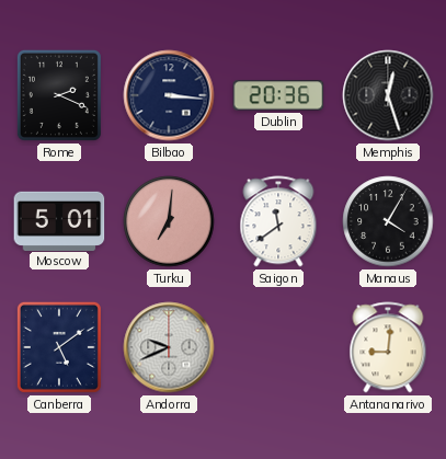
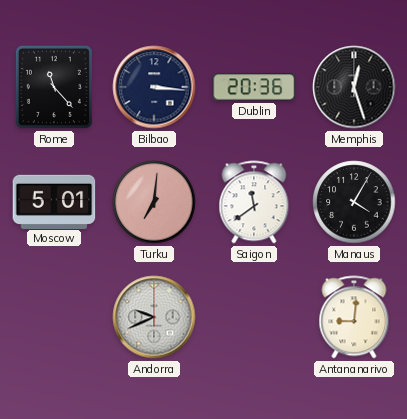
Rome: 2:19 -> 11:23
Canberra: 5:09 -> none
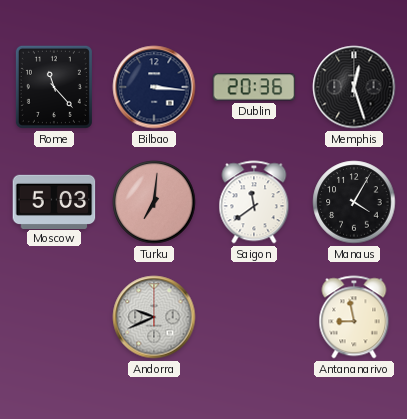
Moscow: 5:01 -> 5:03
Antananarivo: 9:01 -> 8:58
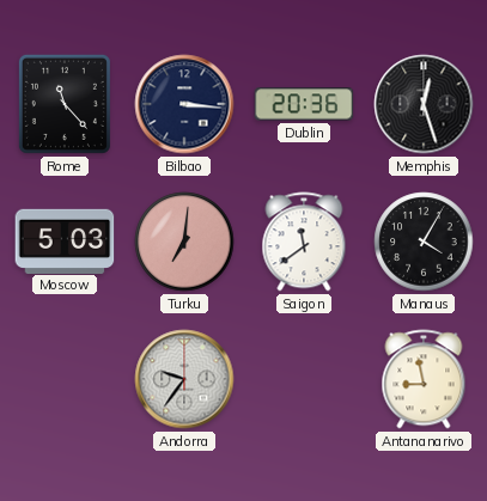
Andorra: 9:41 -> 9:36
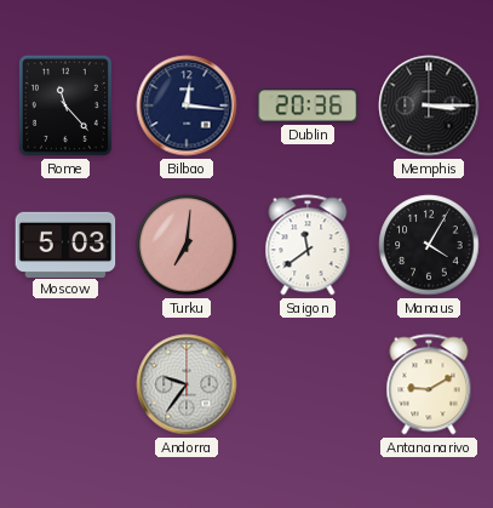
Bilbao: 3:16 -> 12:16
Memphis: 12:27 -> 3:15
Antananarivo: 8:58 -> 9:10
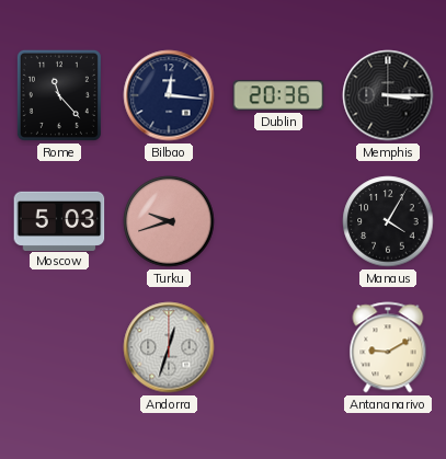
Turku: 7:01 -> 9:42
Saigon: 11:39 -> none
Andorra: 9:36 -> 12:33
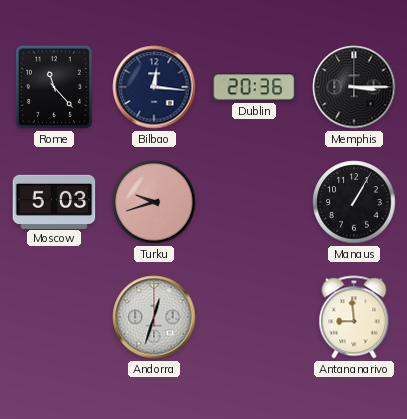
Manaus: 4:05 -> 1:05
Antananarivo: 9:10 -> 8:59
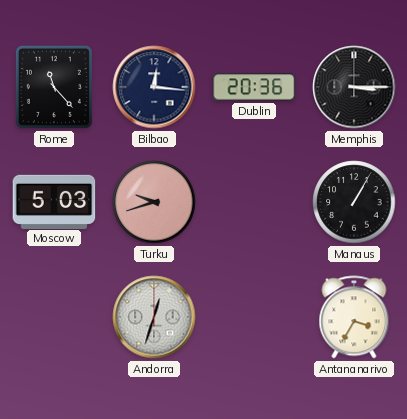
Antananarivo: 8:59 -> 3:35
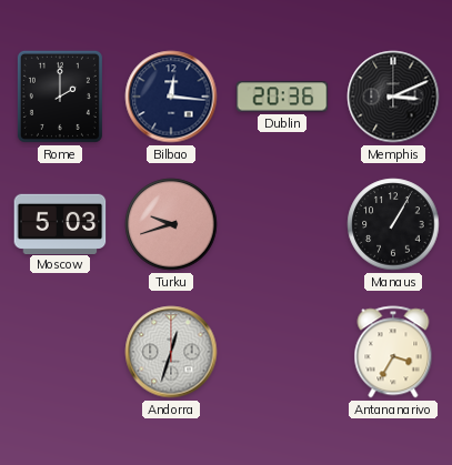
Rome: 11:23 -> 2:00
Memphis: 3:15 -> 3:11
